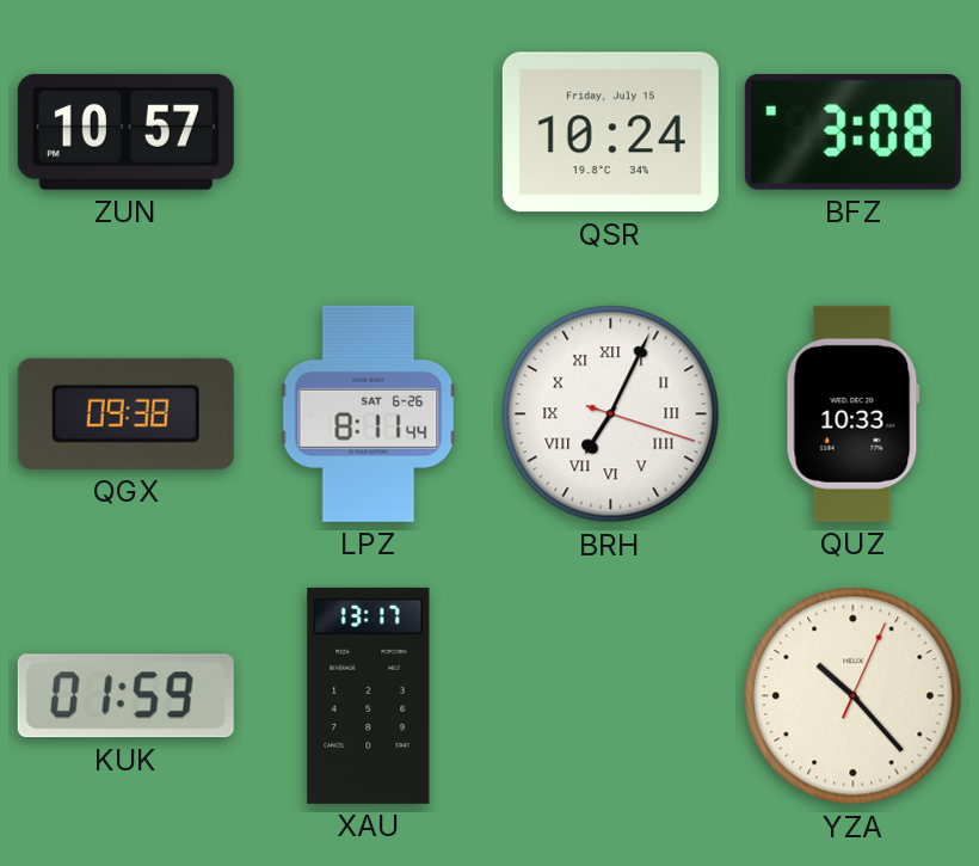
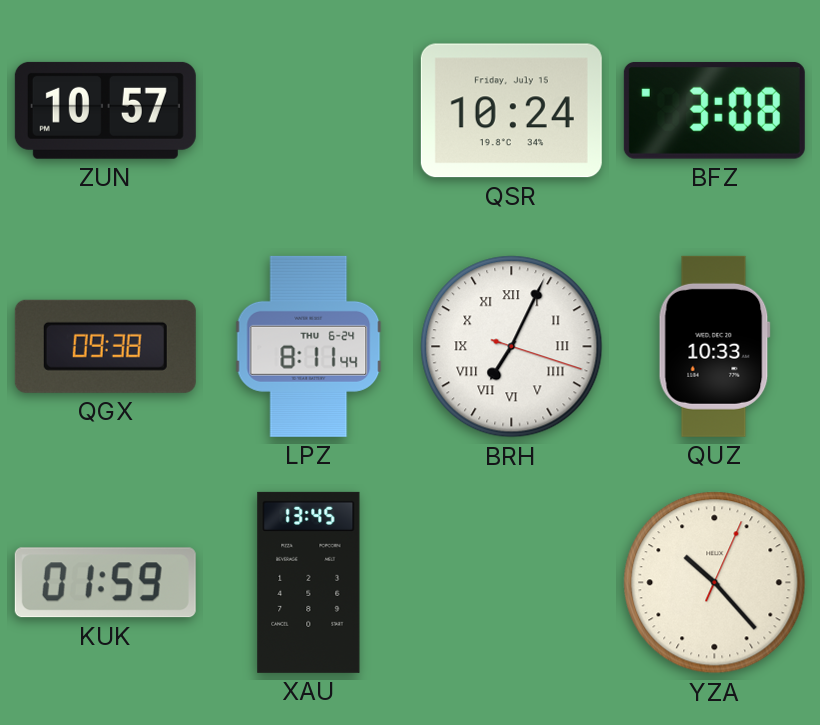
LPZ date: SAT 6-26 -> THU 6-24
XAU: 13:17 -> 13:45
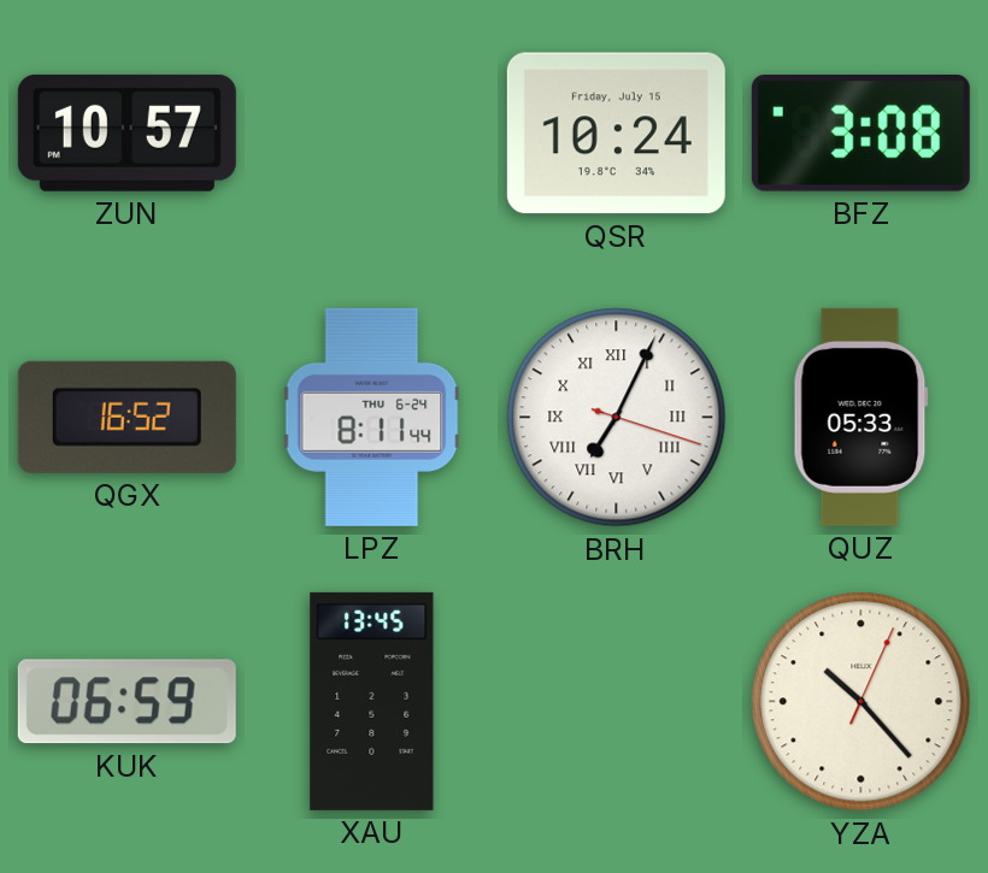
QGX: 09:38 -> 16:52
QUZ: 10:33 -> 05:33
KUK: 01:59 -> 06:59
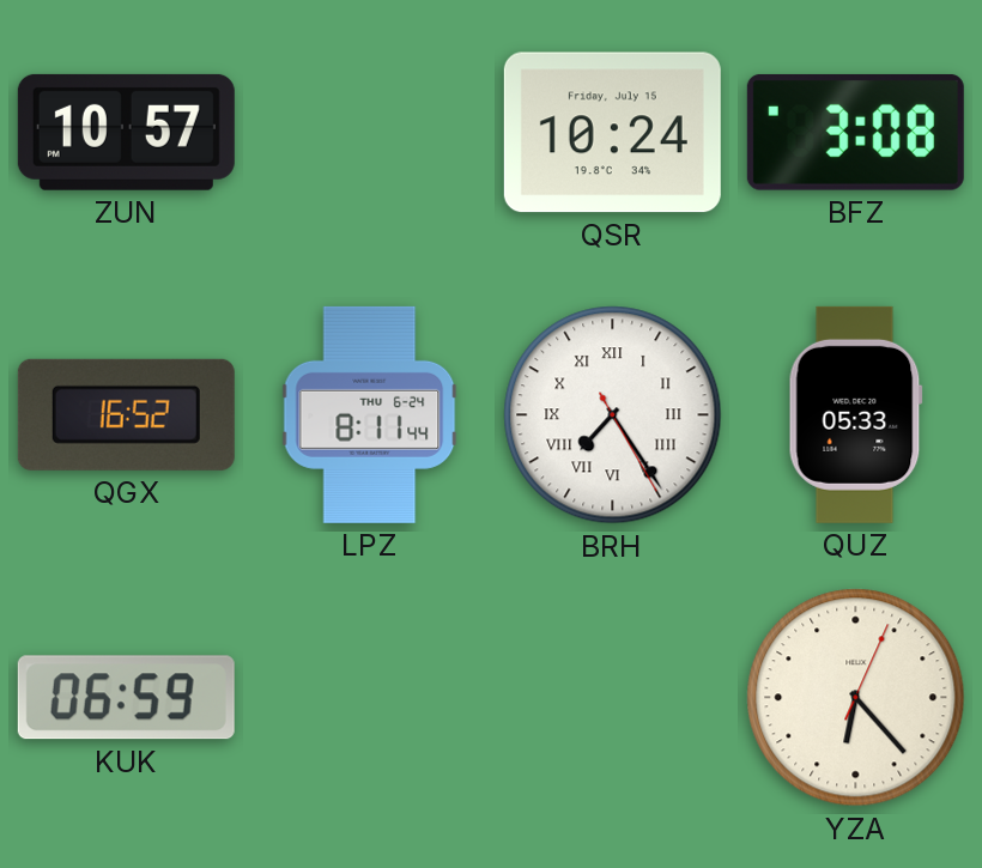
BRH: 7:04 -> 7:24
XAU: 13:45 -> none
YZA: 10:23 -> 6:23
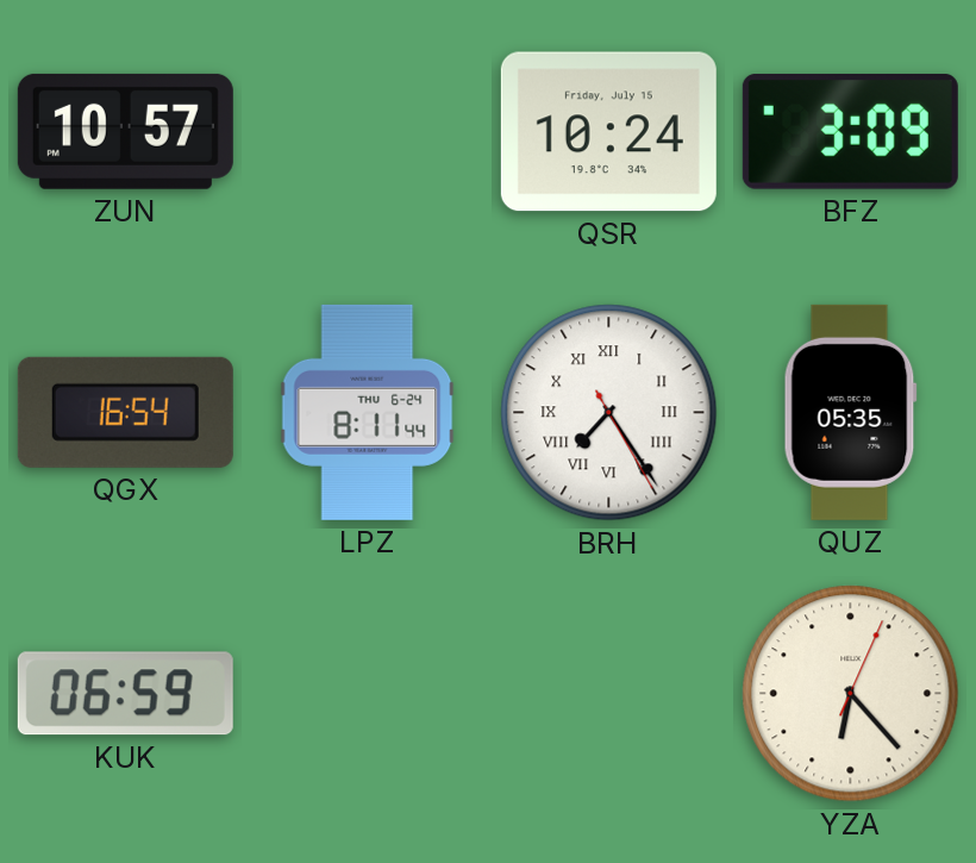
BFZ: 3:08 -> 3:09
QGX: 16:52 -> 16:54
QUZ: 05:33 -> 05:35
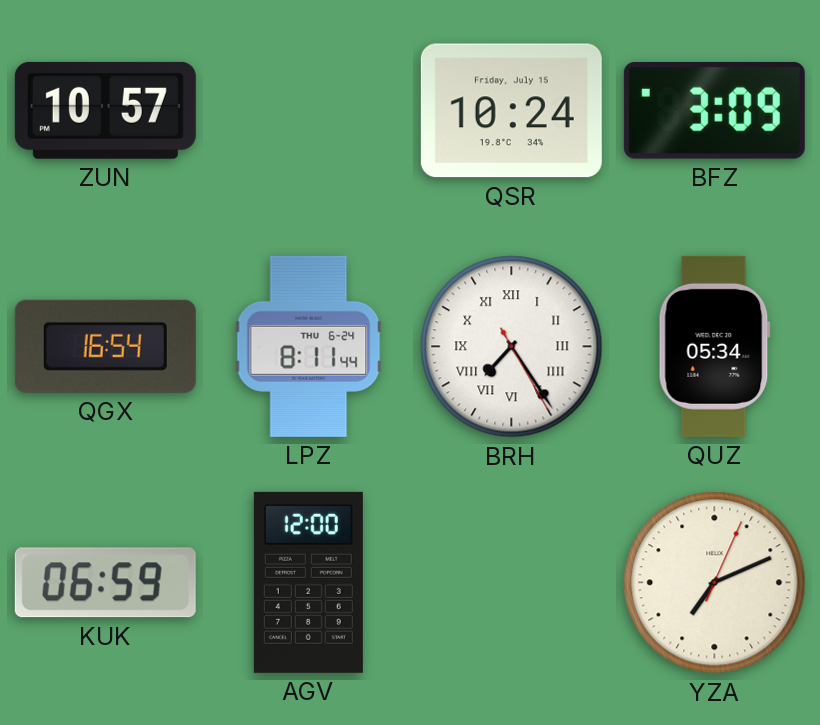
QUZ: 05:35 -> 05:34
AGV: none -> 12:00
YZA: 6:23 -> 7:11
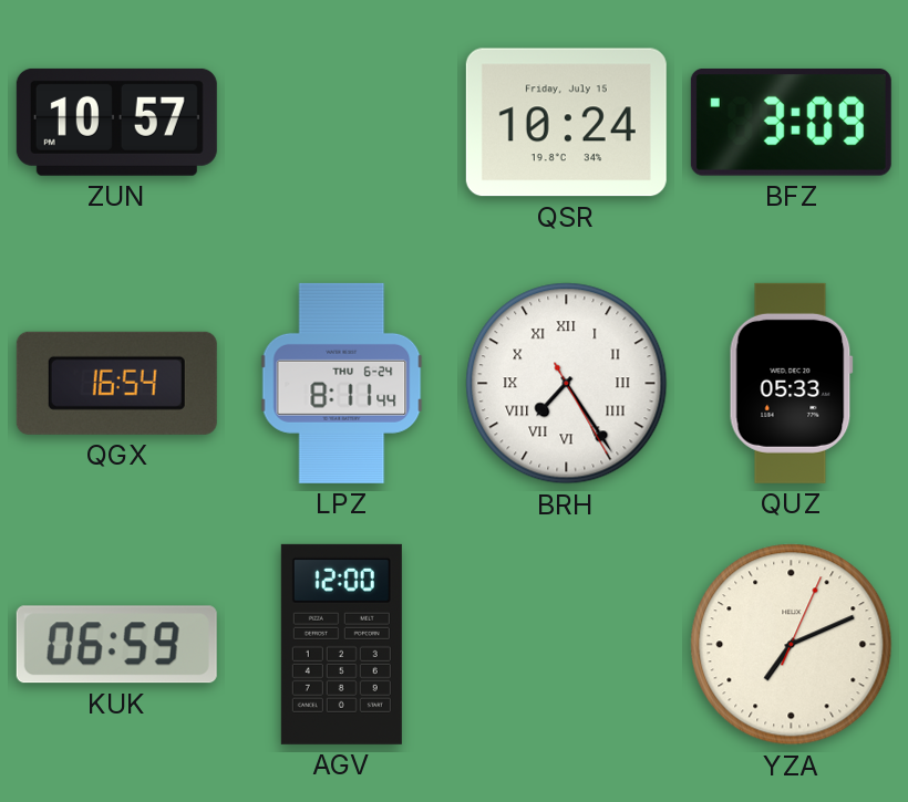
QUZ: 05:34 -> 05:33
